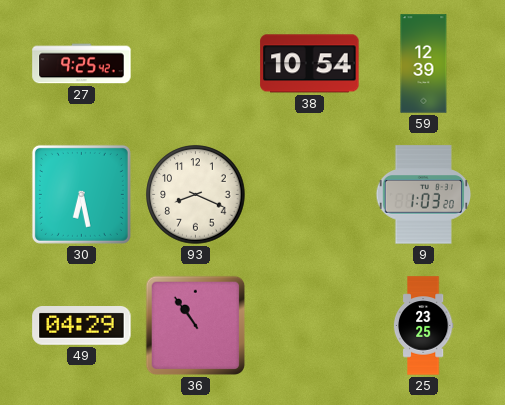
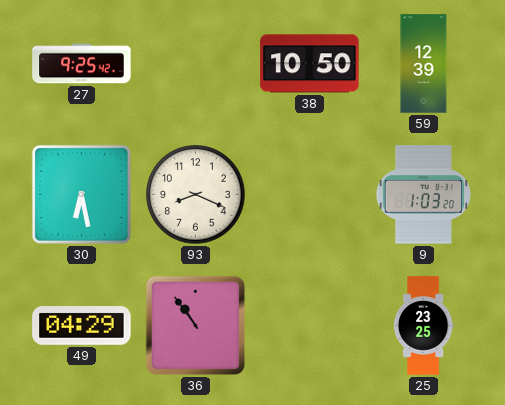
38: 10:54 -> 10:50
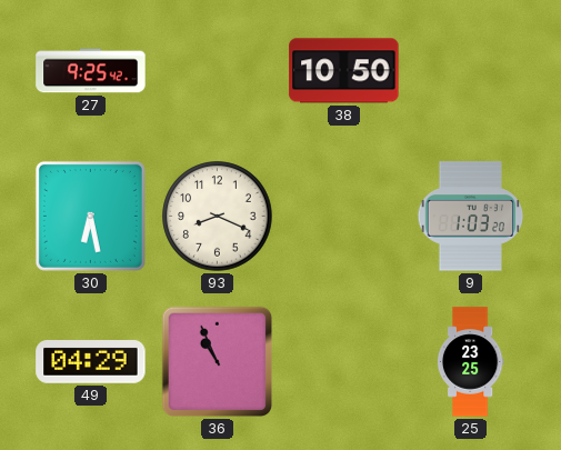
59: 12:39 -> none
36: 10:54 -> 10:56
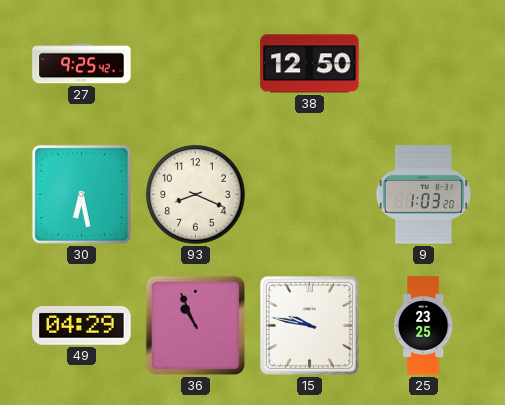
38: 10:50 -> 12:50
15: none -> 9:47
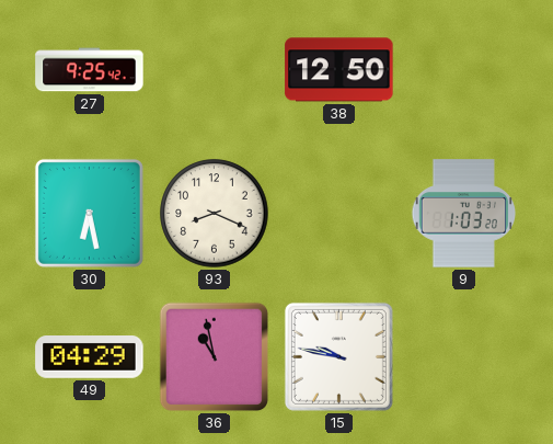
36: 10:56 -> 10:58
25: 23:25 -> none
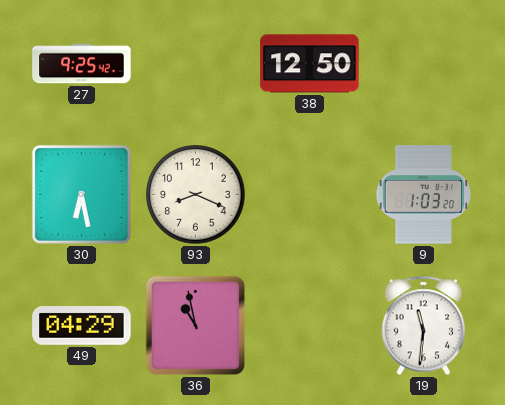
15: 9:47 -> none
19: none -> 11:31
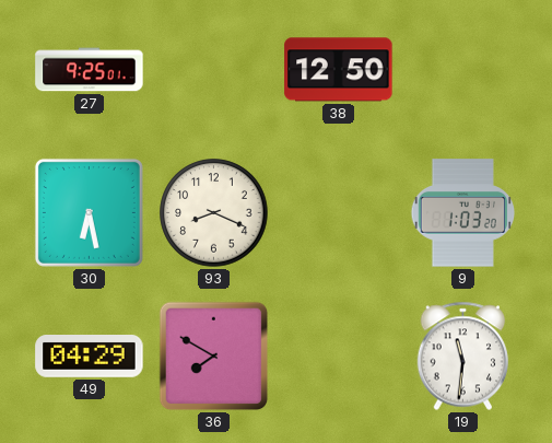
27: 9:25:42 -> 9:25:01
36: 10:58 -> 7:50
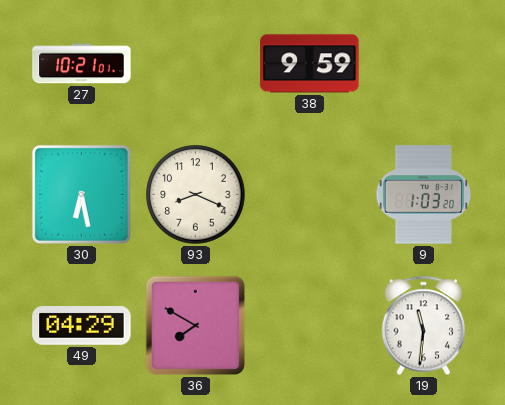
27: 9:25 -> 10:21
38: 12:50 -> 9:59
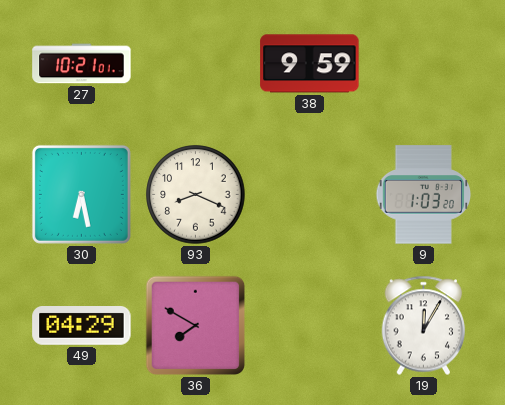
19: 11:31 -> 12:05
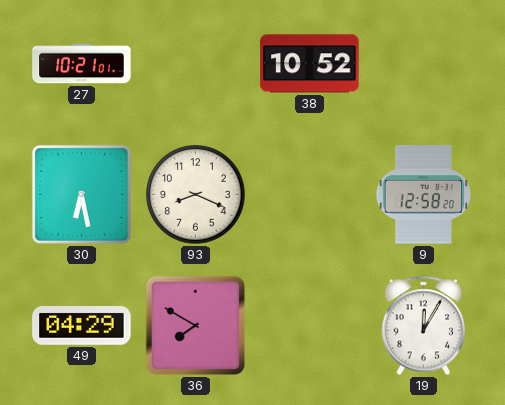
38: 9:59 -> 10:52
9: 1:03 -> 12:58
